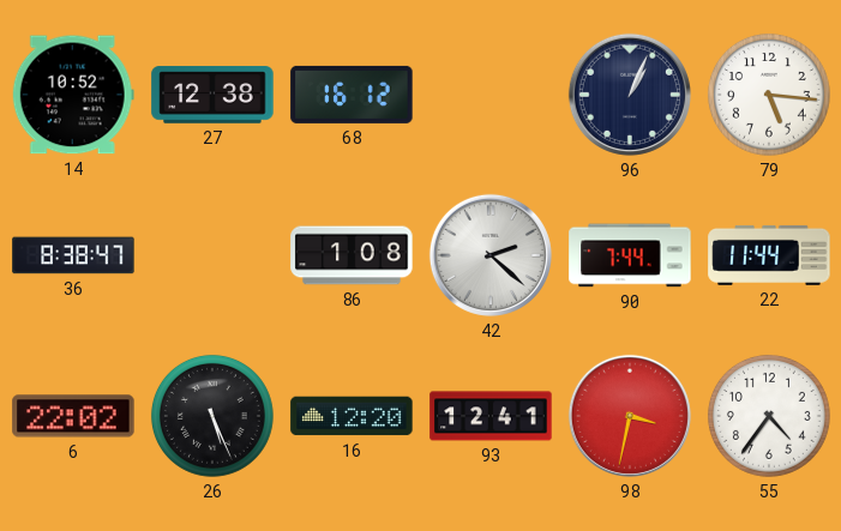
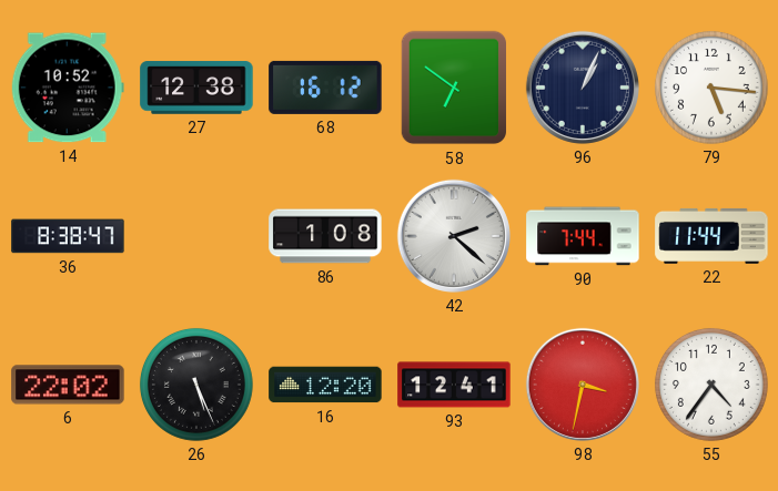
58: none -> 6:51
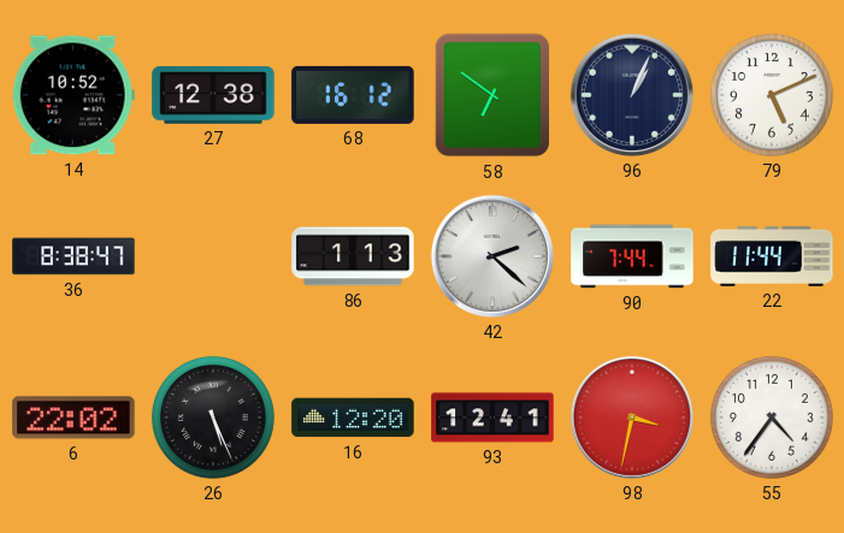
79: 5:16 -> 5:11
86: 1:08 -> 1:13
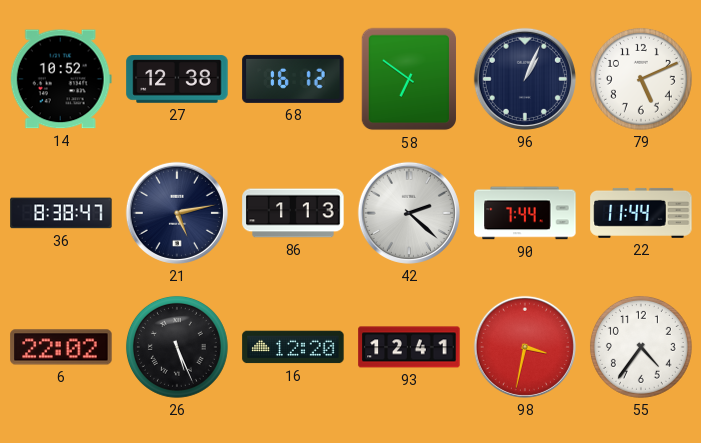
21: none -> 5:13
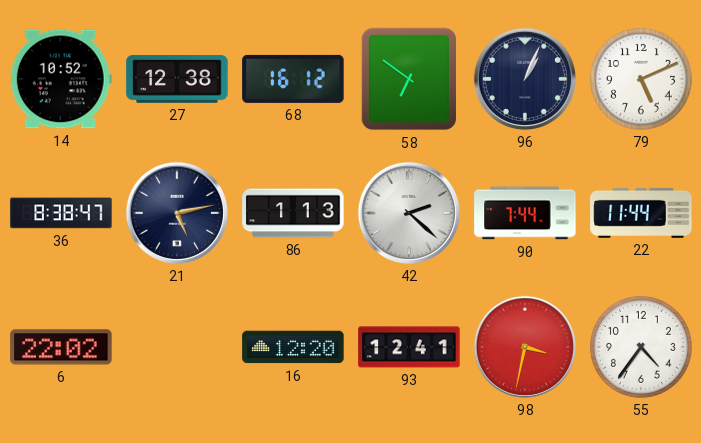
26: 5:26 -> none
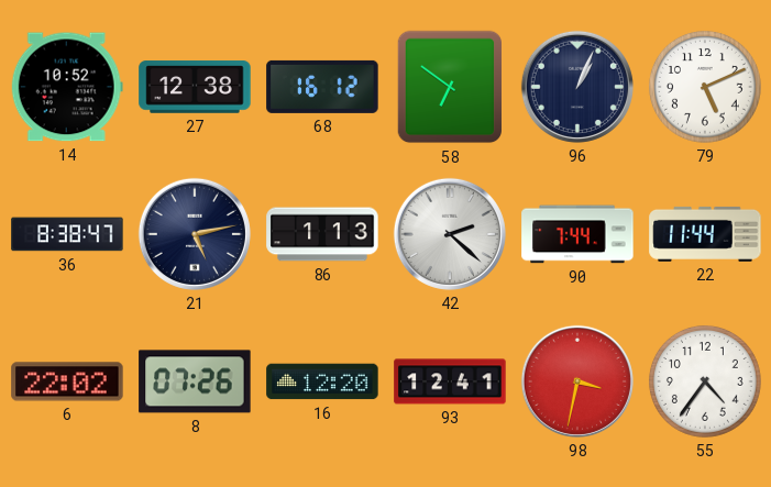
8: none -> 07:26
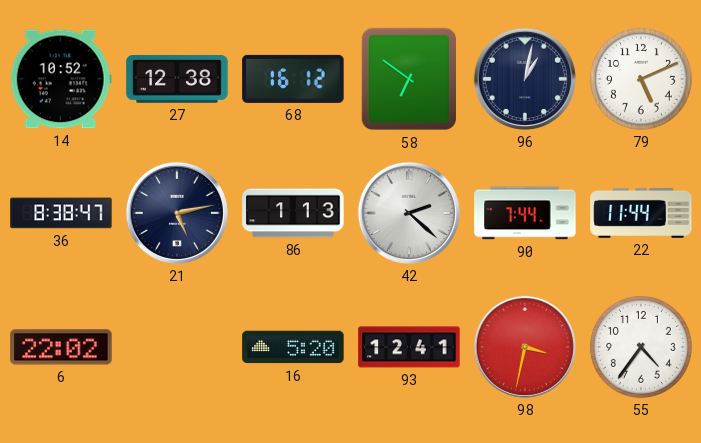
96: 1:04 -> 1:02
8: 07:26 -> none
16: 12:20 -> 5:20
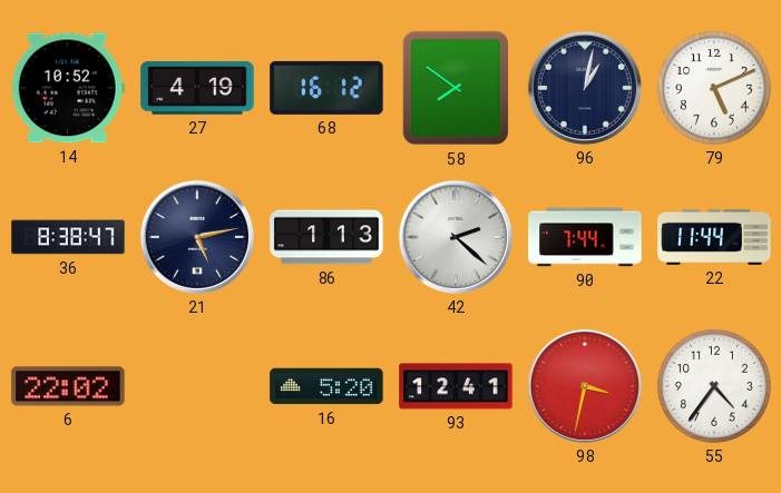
27: 12:38 -> 4:19
58: 6:51 -> 7:51
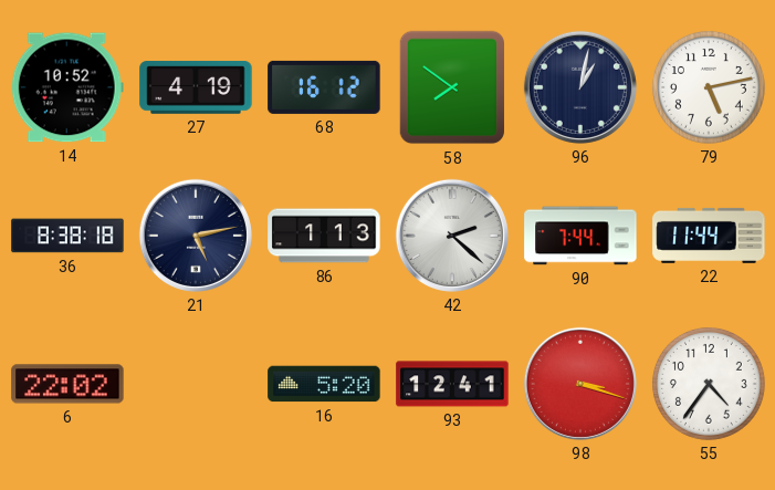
79: 5:11 -> 5:13
36: 8:38:47 -> 8:38:18
98: 3:32 -> 3:18
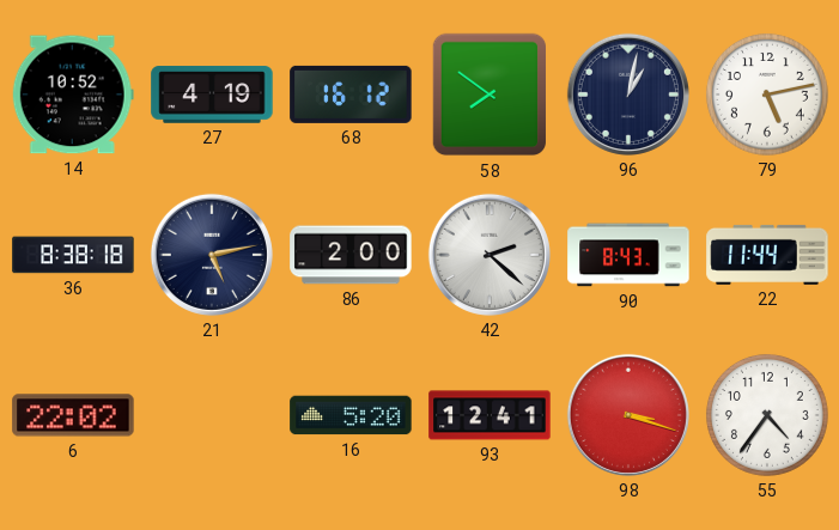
86: 1:13 -> 2:00
90: 7:44 -> 8:43
